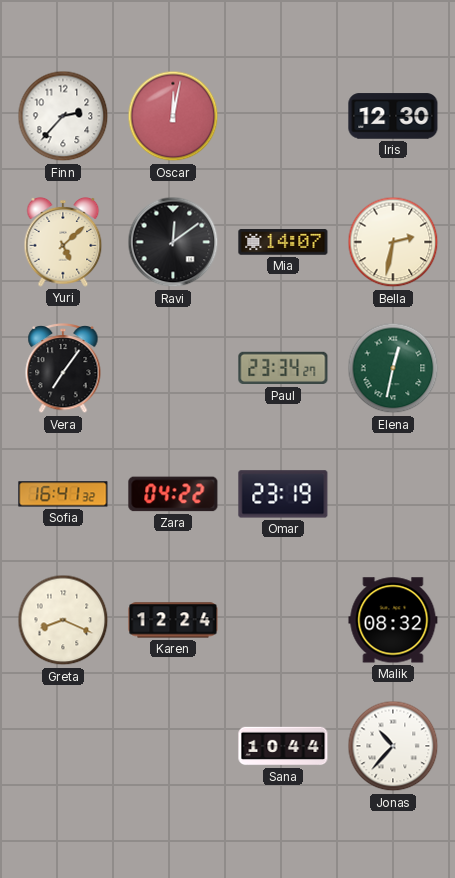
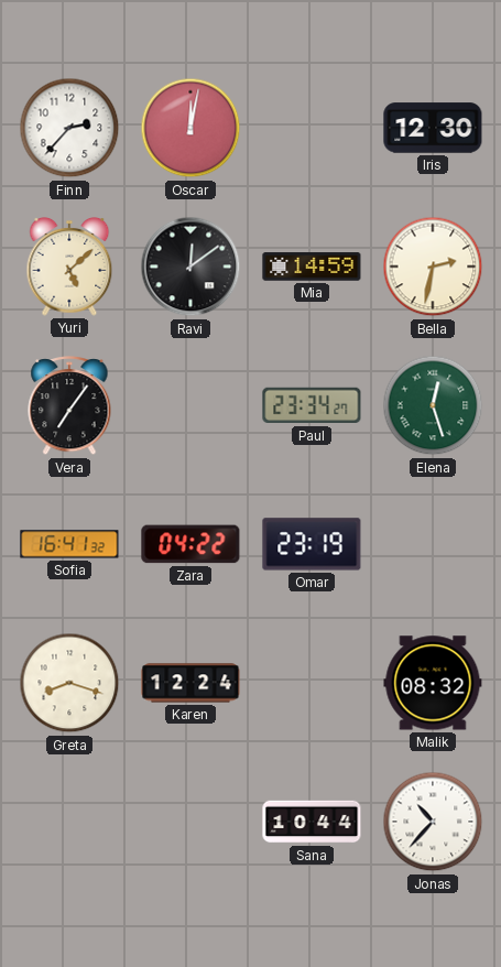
Mia: 14:07 -> 14:59
Elena: 12:32 -> 12:27
Greta: 8:19 -> 8:18
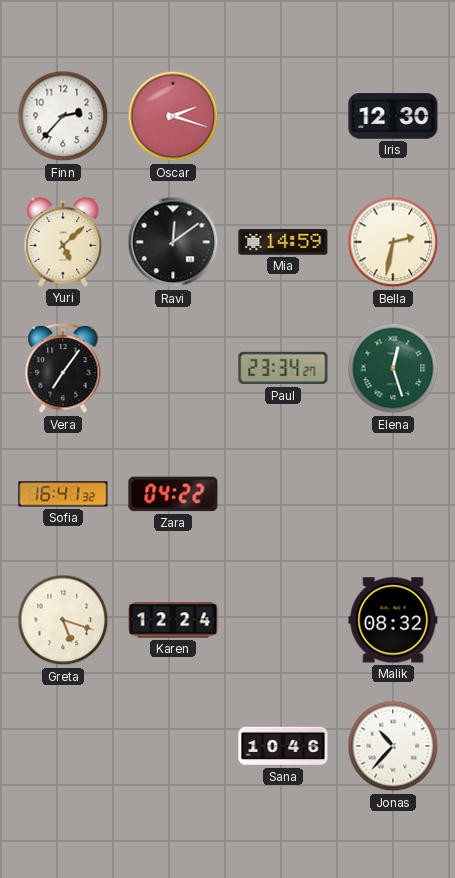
Oscar: 12:02 -> 2:18
Omar: 23:19 -> none
Greta: 8:18 -> 5:18
Sana: 10:44 -> 10:46
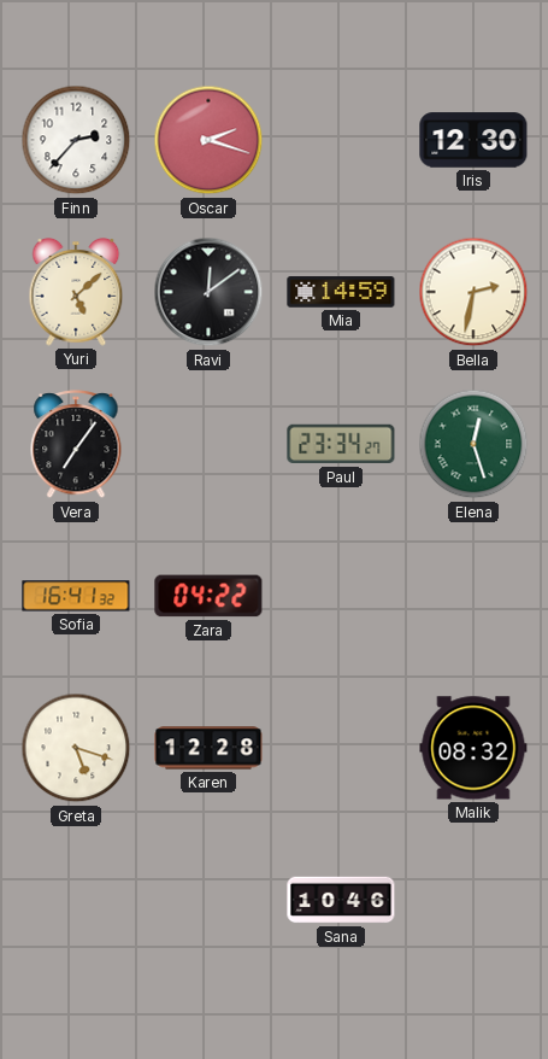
Karen: 12:24 -> 12:28
Jonas: 10:37 -> none
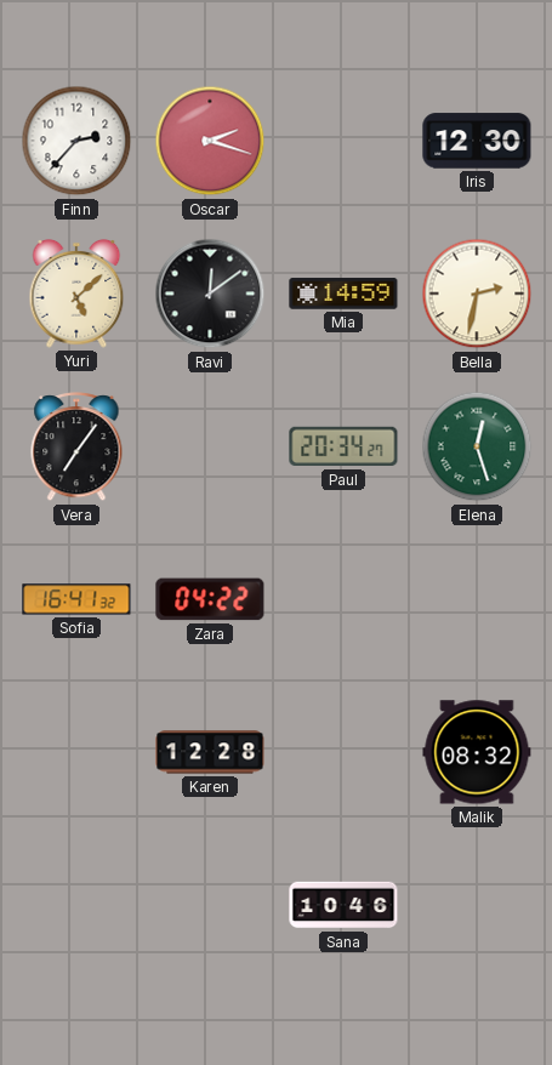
Paul: 23:34 -> 20:34
Greta: 5:18 -> none
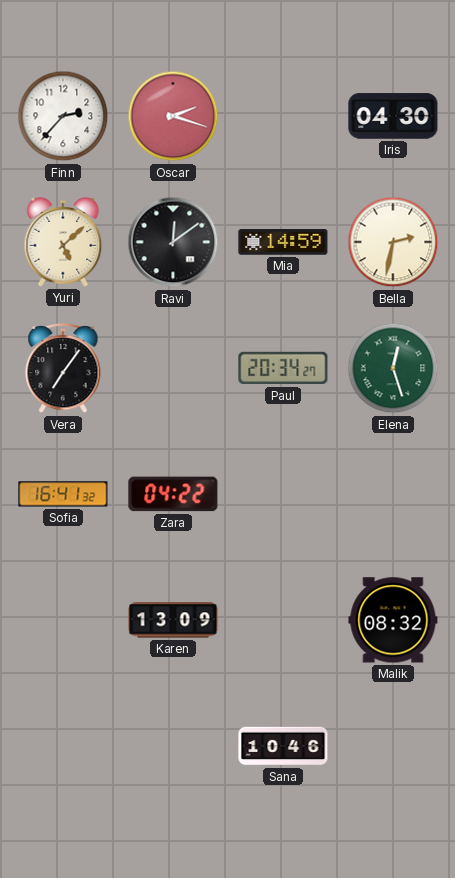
Iris: 12:30 -> 04:30
Karen: 12:28 -> 13:09
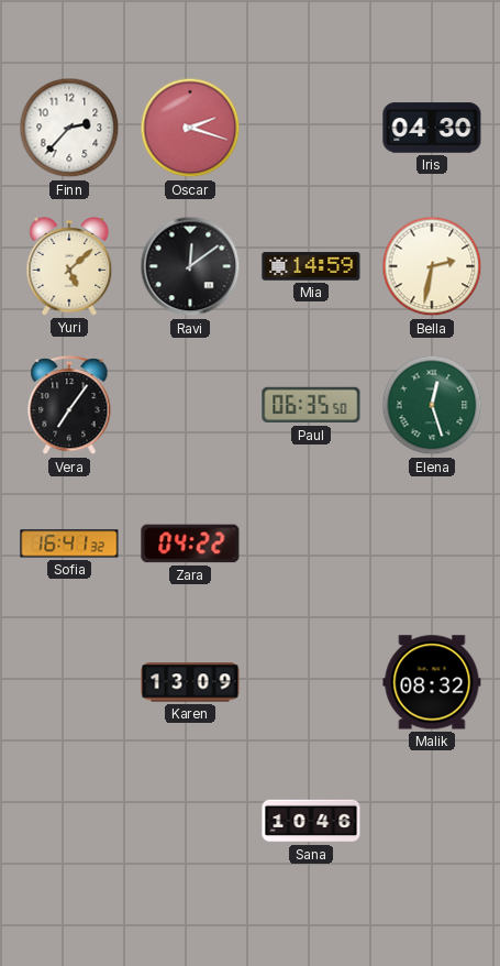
Paul: 20:34 -> 06:35
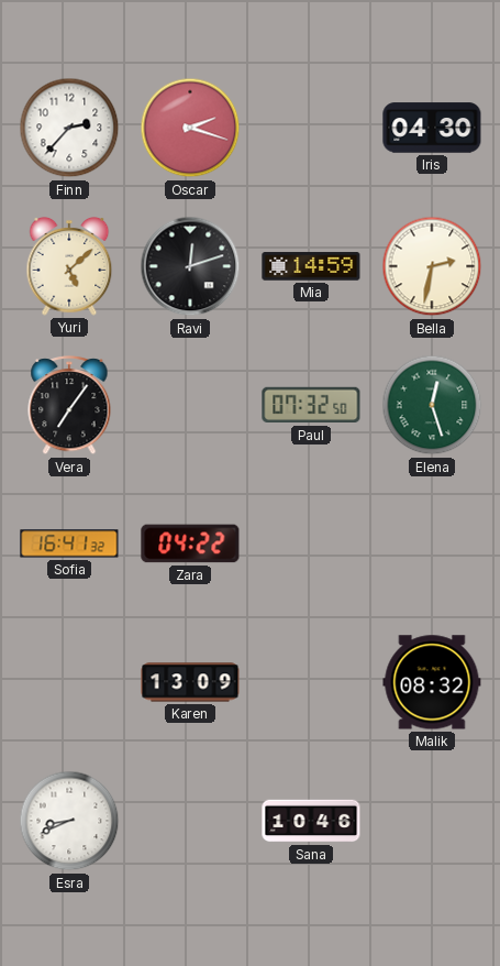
Ravi: 12:09 -> 12:12
Paul: 06:35 -> 07:32
Esra: none -> 8:41
